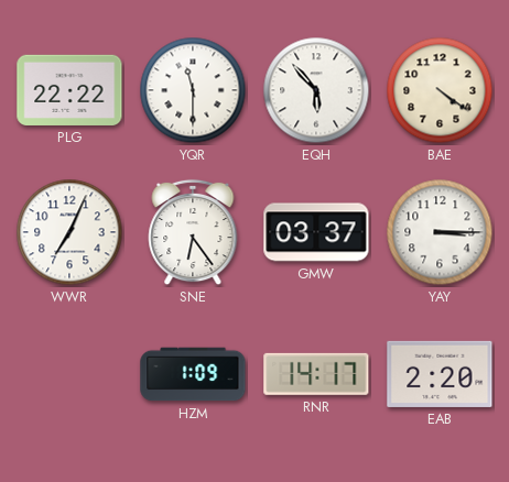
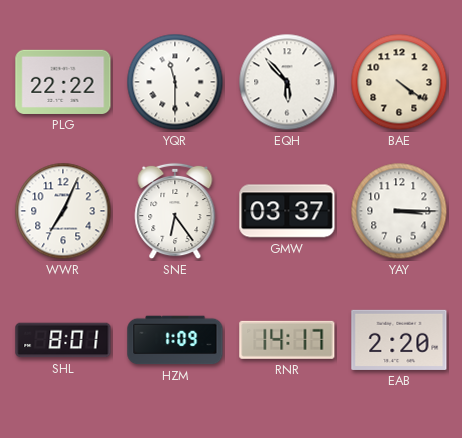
SHL: none -> 8:01
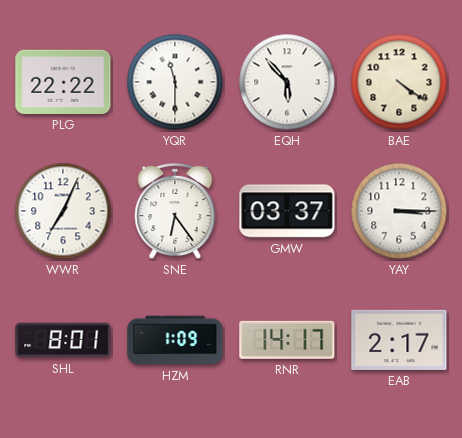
EAB: 2:20 -> 2:17
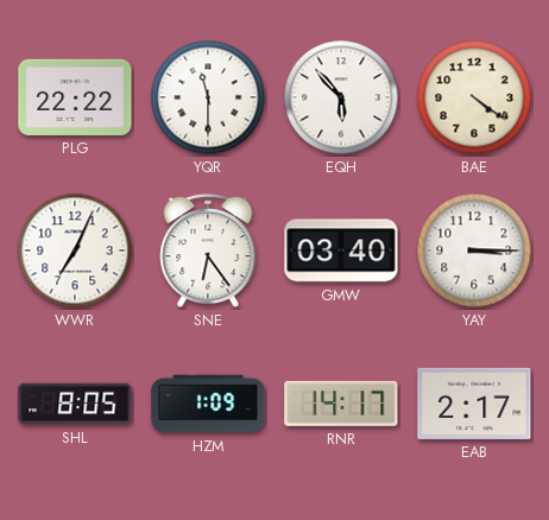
GMW: 03:37 -> 03:40
SHL: 8:01 -> 8:05
